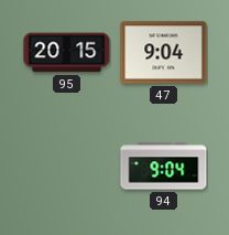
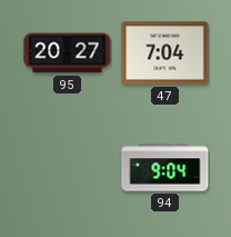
95: 20:15 -> 20:27
47: 9:04 -> 7:04
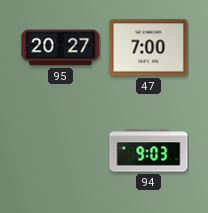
47: 7:04 -> 7:00
94: 9:04 -> 9:03
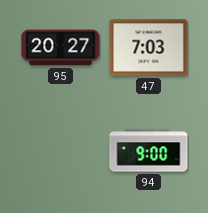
47: 7:00 -> 7:03
94: 9:03 -> 9:00
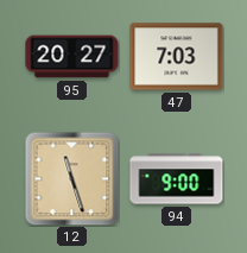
12: none -> 11:27
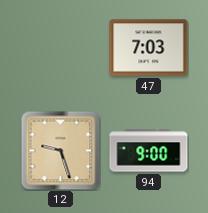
95: 20:27 -> none
12: 11:27 -> 9:27
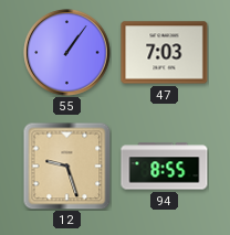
55: none -> 1:06
94: 9:00 -> 8:55
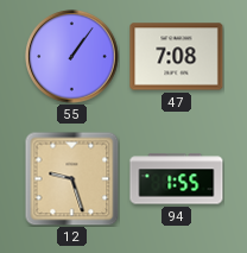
47: 7:03 -> 7:08
94: 8:55 -> 1:55
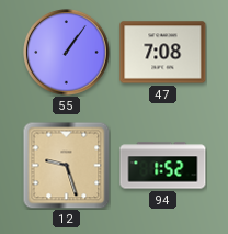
94: 1:55 -> 1:52
